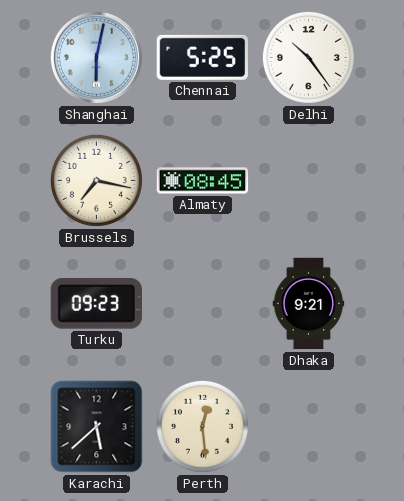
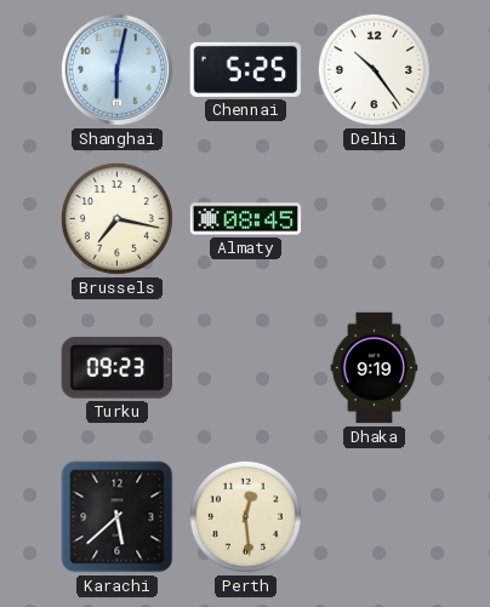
Dhaka: 9:21 -> 9:19
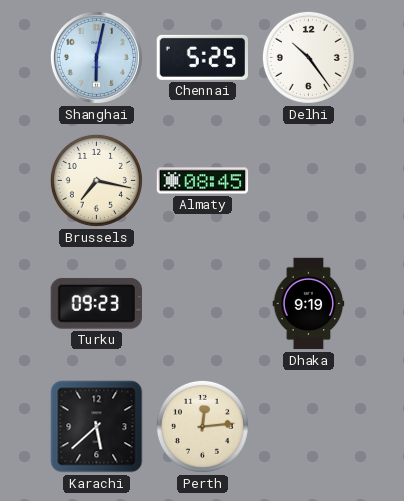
Perth: 12:29 -> 12:14
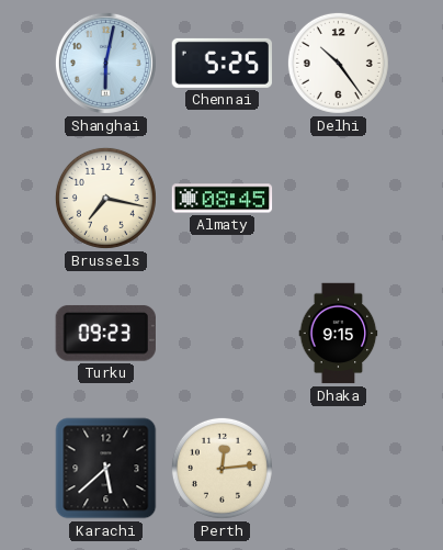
Dhaka: 9:19 -> 9:15
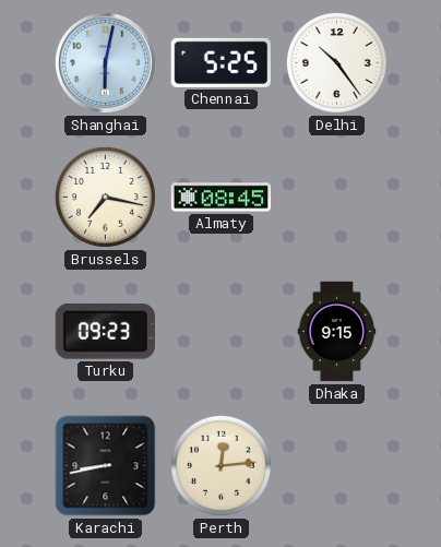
Karachi: 5:38 -> 8:43
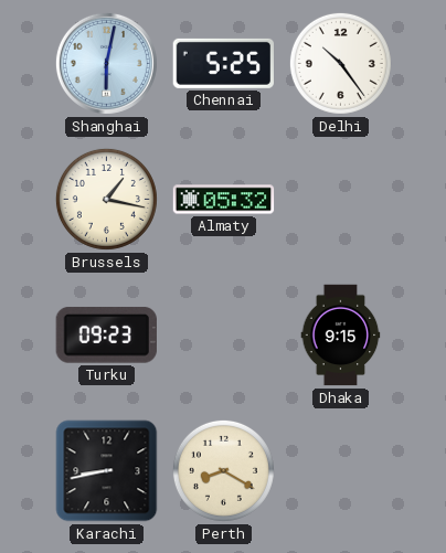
Brussels: 7:17 -> 1:17
Almaty: 08:45 -> 05:32
Perth: 12:14 -> 8:20
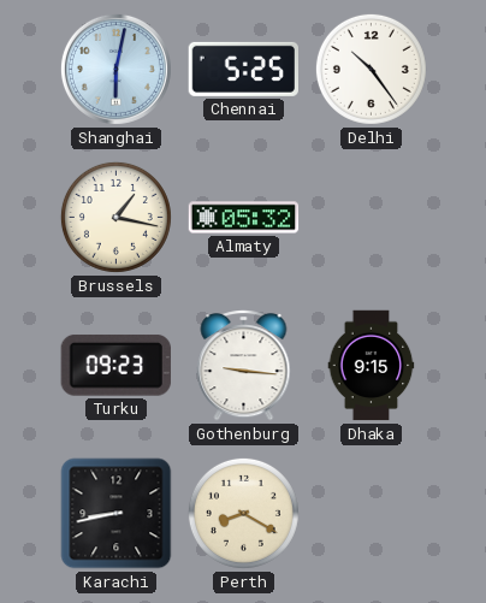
Gothenburg: none -> 9:16
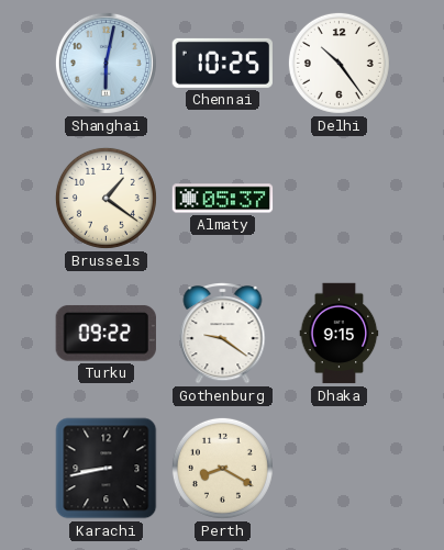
Chennai: 5:25 -> 10:25
Brussels: 1:17 -> 1:21
Almaty: 05:32 -> 05:37
Turku: 09:23 -> 09:22
Gothenburg: 9:16 -> 9:21
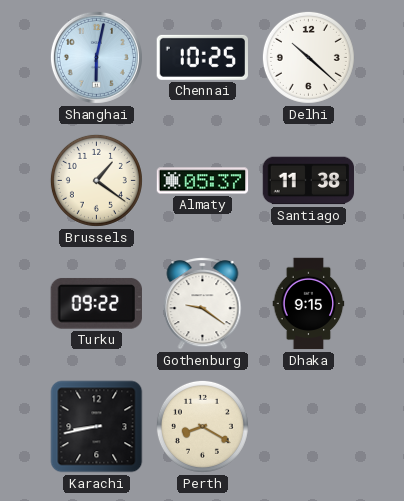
Delhi: 10:24 -> 10:22
Santiago: none -> 11:38
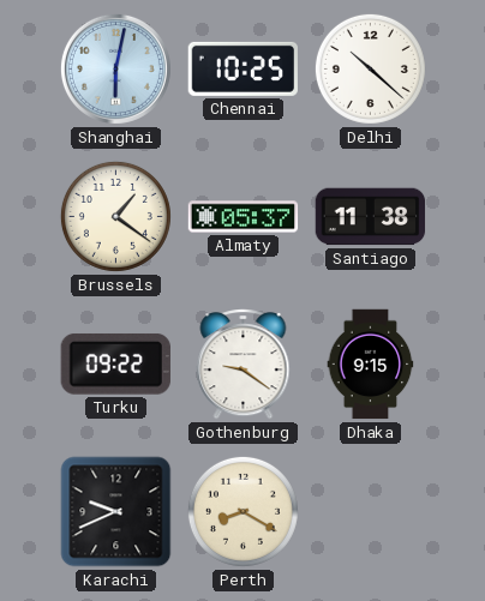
Karachi: 8:43 -> 9:41
